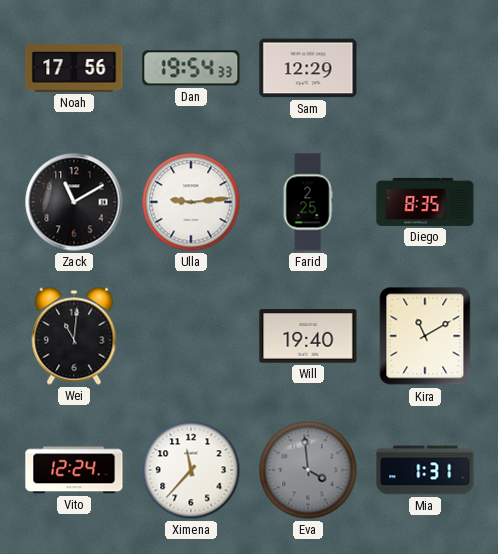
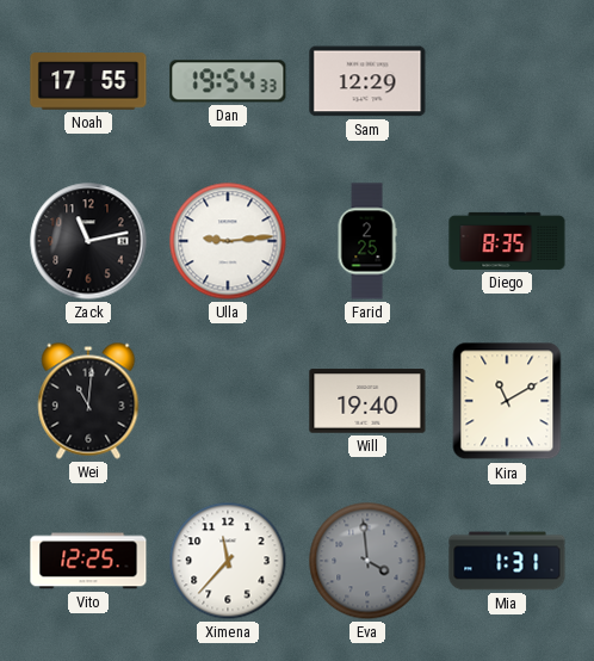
Noah: 17:56 -> 17:55
Zack: 11:10 -> 11:13
Vito: 12:24 -> 12:25
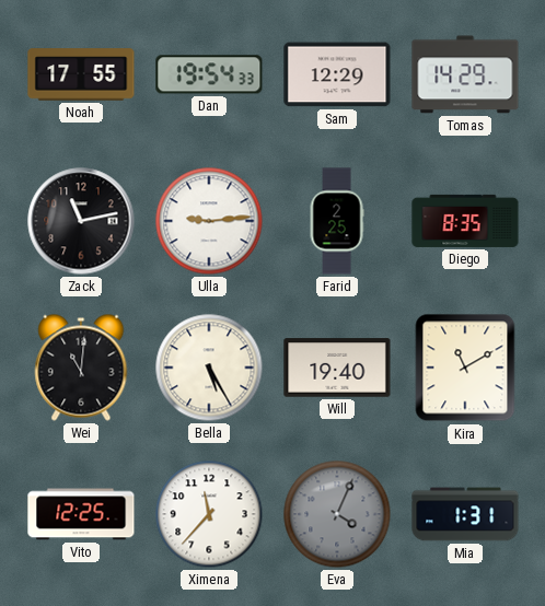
Tomas: none -> 14:29
Bella: none -> 5:25
Eva: 3:59 -> 4:04
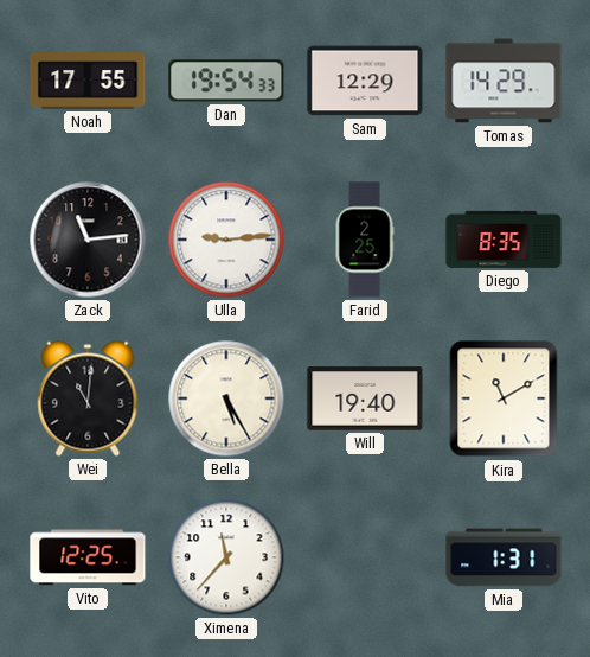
Zack: 11:13 -> 11:14
Eva: 4:04 -> none
